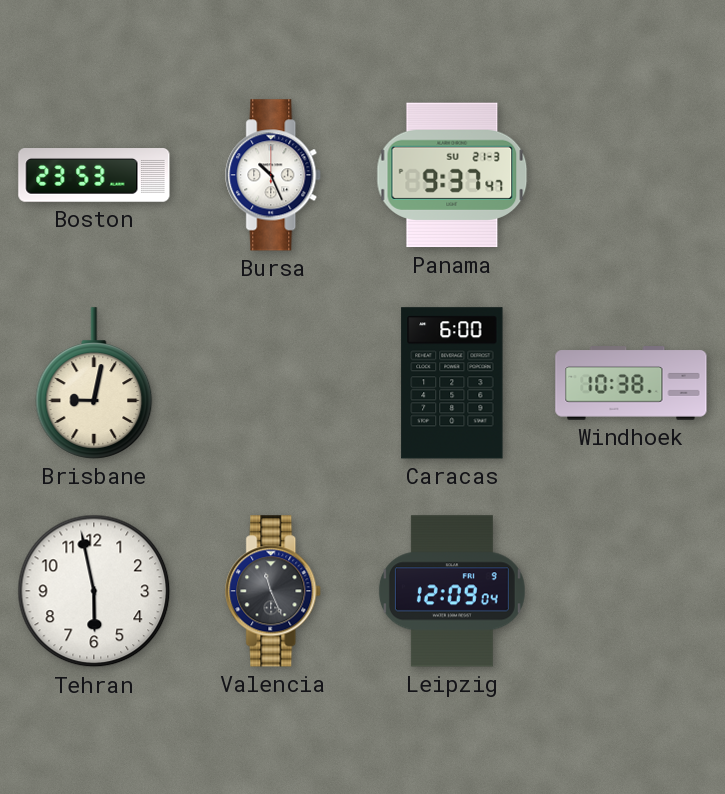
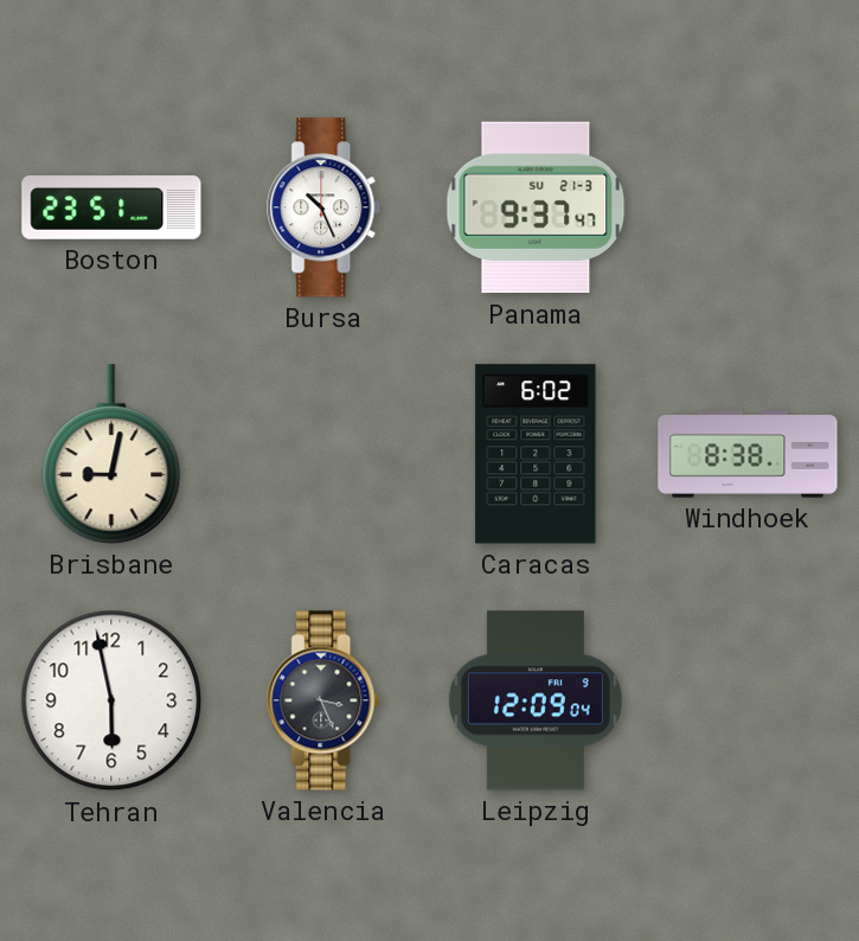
Boston: 23:53 -> 23:51
Caracas: 6:00 -> 6:02
Windhoek: 10:38 -> 8:38
Valencia: 11:26 -> 3:26
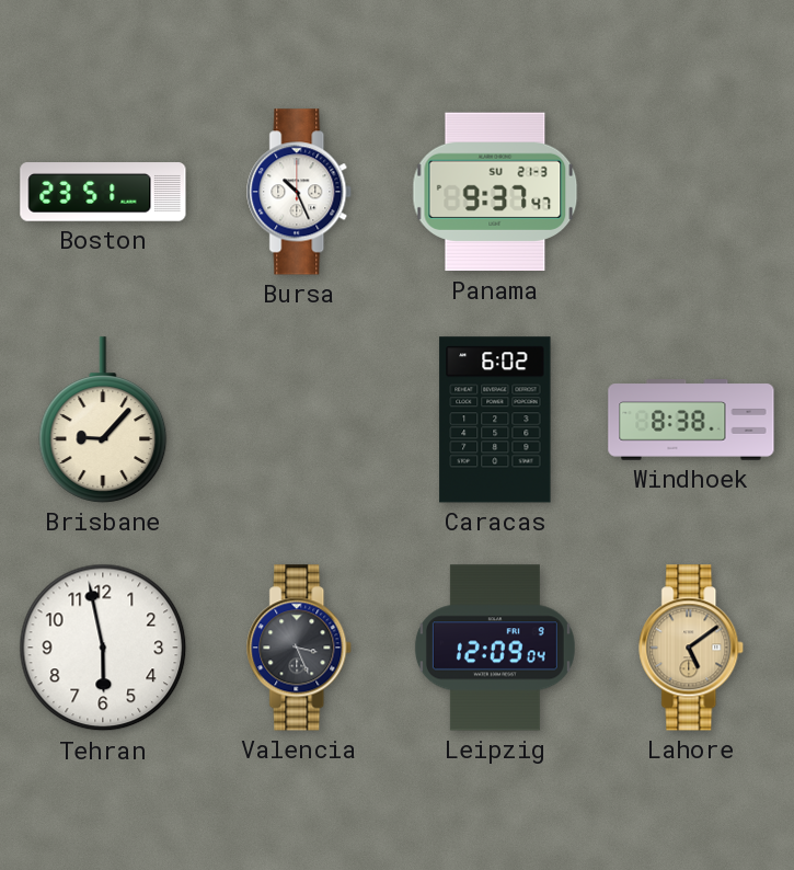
Brisbane: 9:02 -> 9:07
Lahore: none -> 5:09
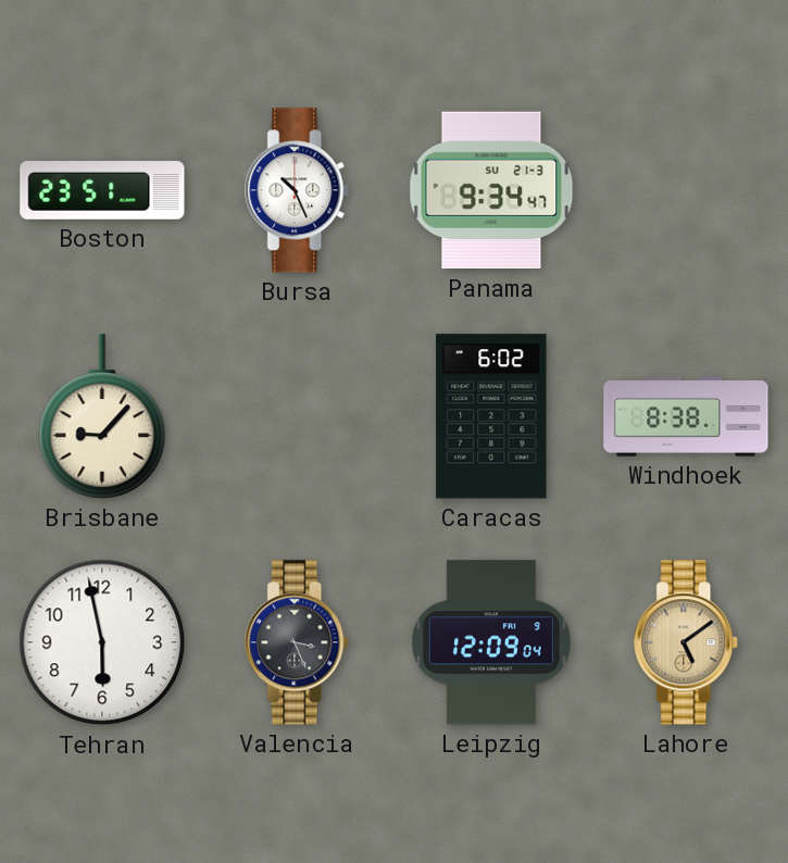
Panama: 9:37 -> 9:34
